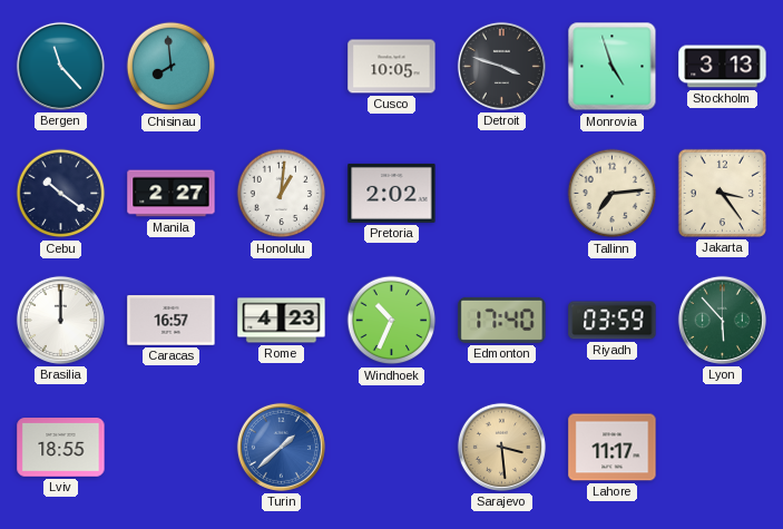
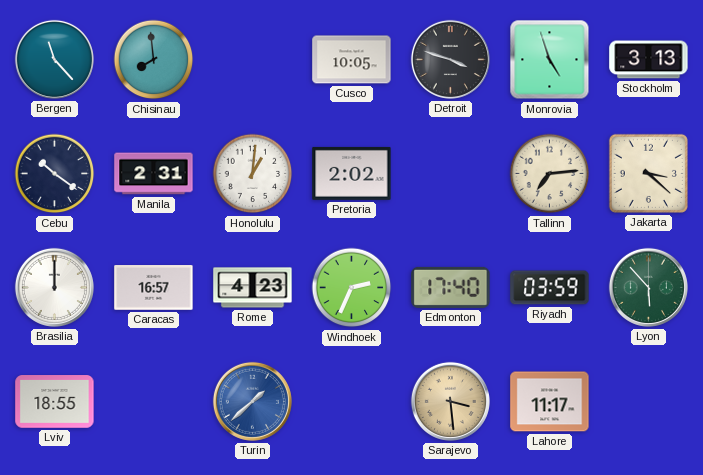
Manila: 2:27 -> 2:31
Jakarta: 3:24 -> 3:22
Windhoek: 10:34 -> 2:34
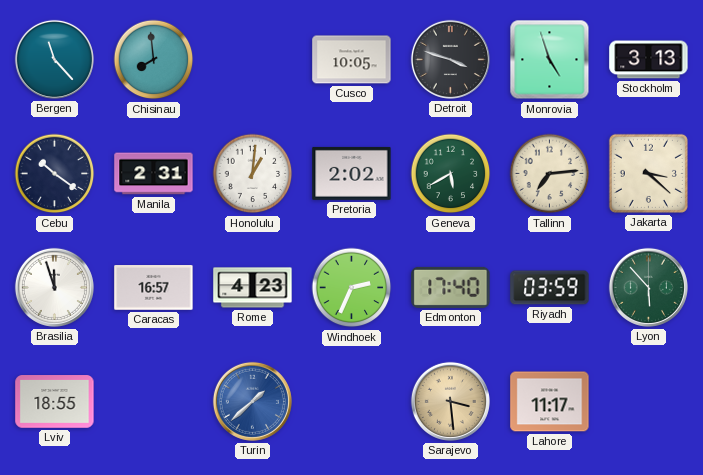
Geneva: none -> 5:40
Brasilia: 12:00 -> 11:57
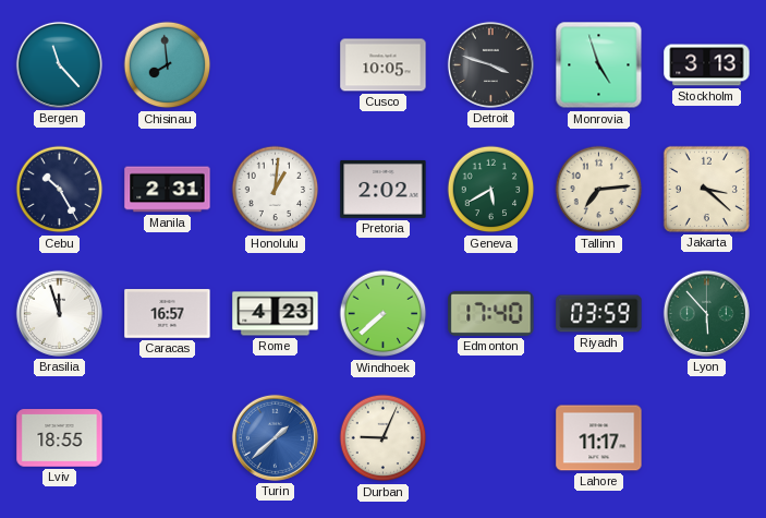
Cebu: 10:21 -> 10:25
Windhoek: 2:34 -> 7:38
Durban: none -> 9:04
Sarajevo: 3:29 -> none
